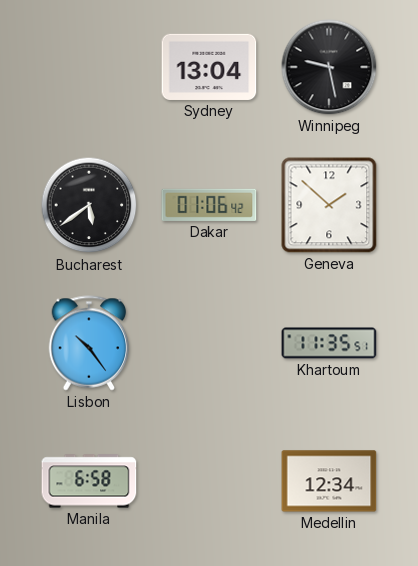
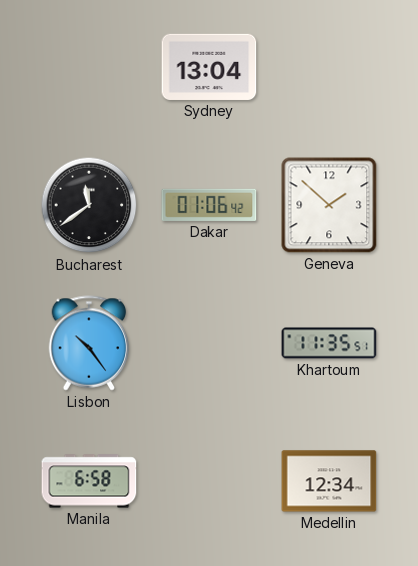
Winnipeg: 9:28 -> none
Bucharest: 5:39 -> 11:39
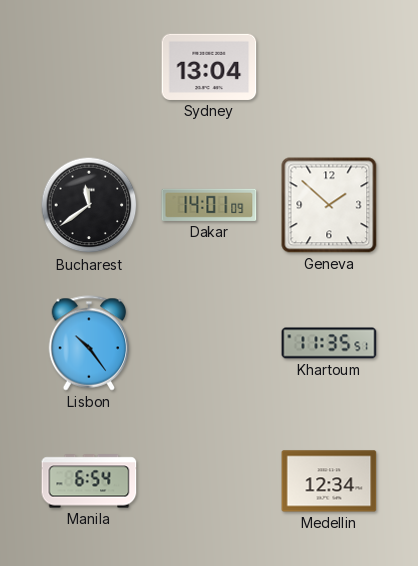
Dakar: 01:06 -> 14:01
Manila: 6:58 -> 6:54
